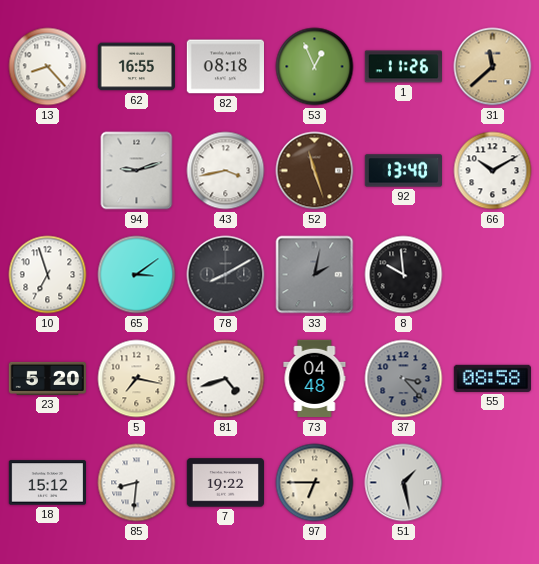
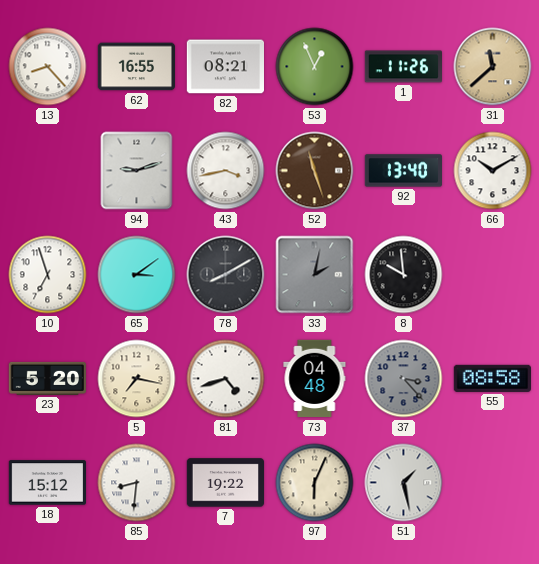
82: 08:18 -> 08:21
97: 6:45 -> 6:04
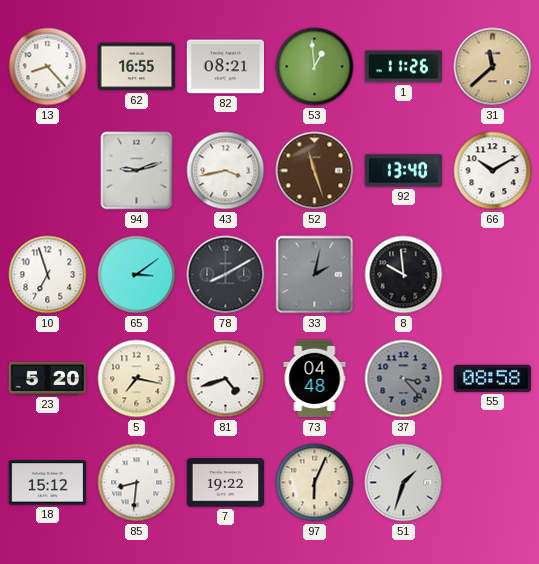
53: 12:56 -> 12:59
51: 1:28 -> 1:33
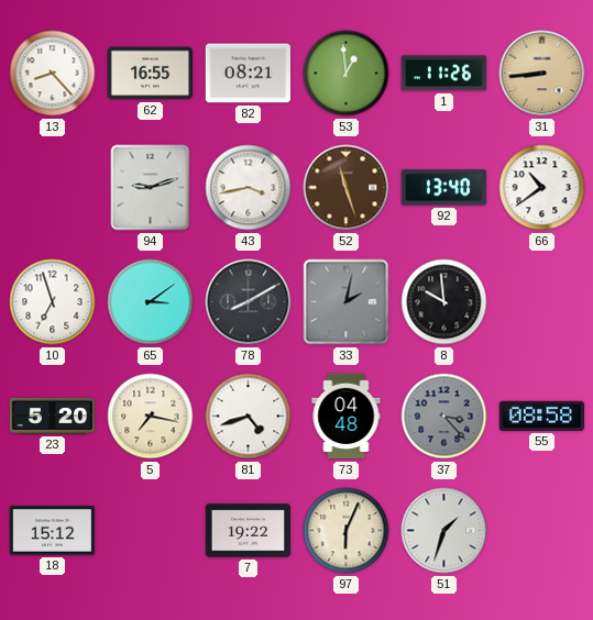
31: 11:38 -> 8:44
66: 10:10 -> 10:39
85: 8:31 -> none
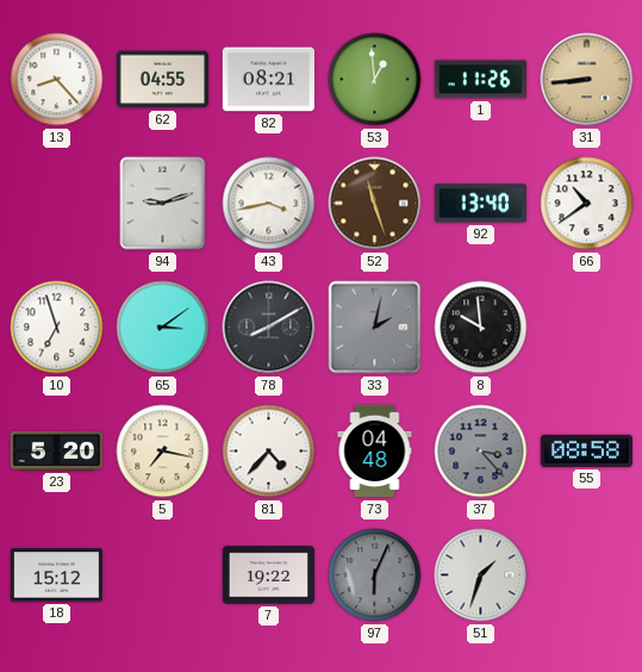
62: 16:55 -> 04:55
81: 4:42 -> 4:37
97 dial: cream -> grey
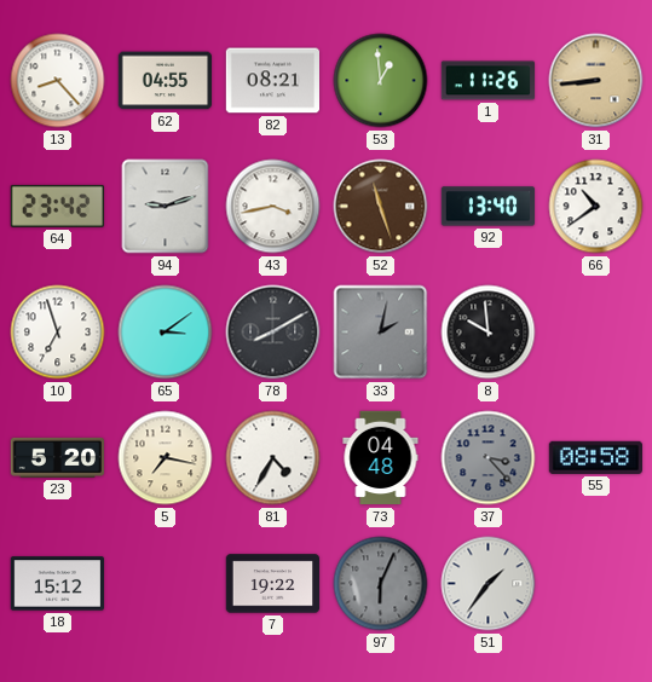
64: none -> 23:42
81: 4:37 -> 4:35
51: 1:33 -> 1:36
